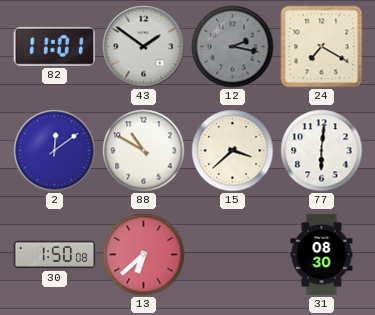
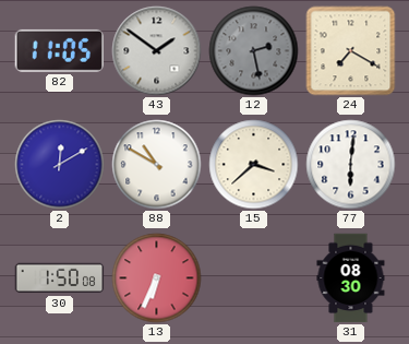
82: 11:01 -> 11:05
12: 2:17 -> 2:28
2: 12:09 -> 12:10
13: 6:38 -> 6:34
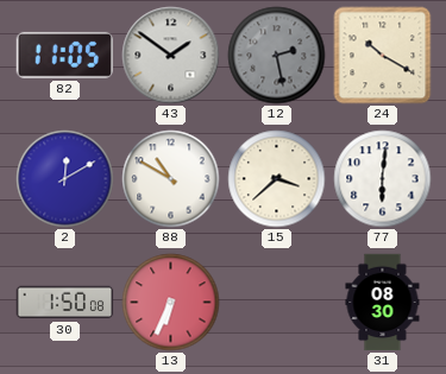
24: 7:20 -> 10:20
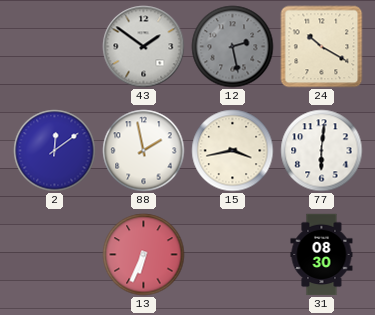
82: 11:05 -> none
2: 12:10 -> 12:09
88: 10:50 -> 1:58
15: 3:38 -> 3:43
30: 1:50 -> none
